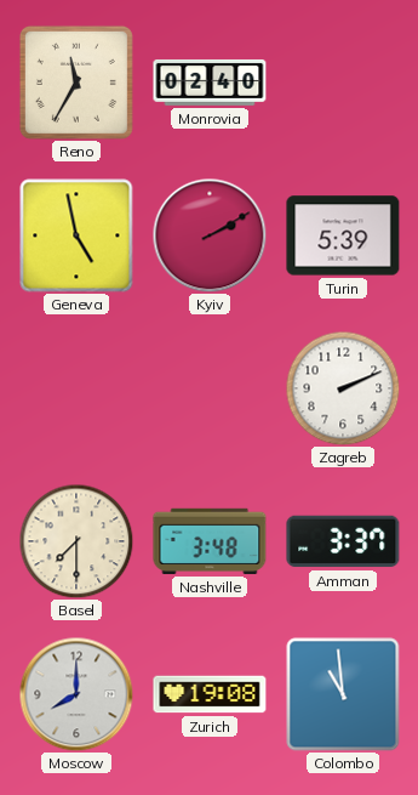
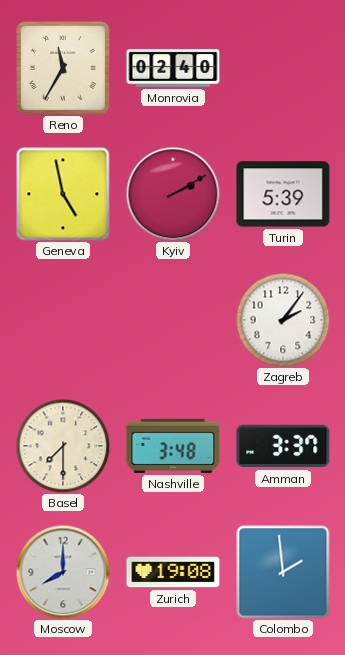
Zagreb: 2:11 -> 2:06
Colombo: 10:59 -> 1:59
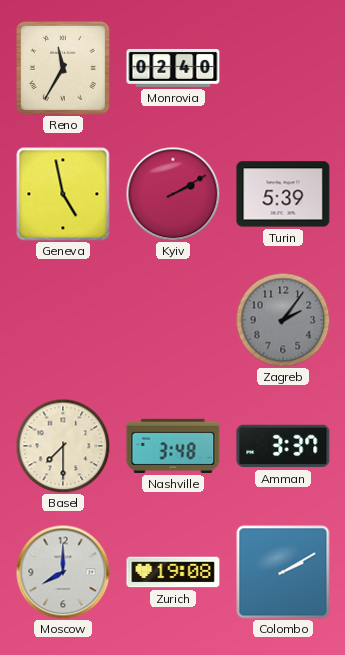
Zagreb dial: white -> grey
Colombo: 1:59 -> 2:10
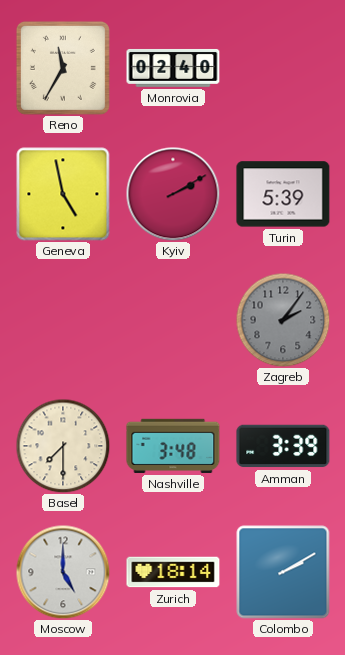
Amman: 3:37 -> 3:39
Moscow: 8:00 -> 5:00
Zurich: 19:08 -> 18:14
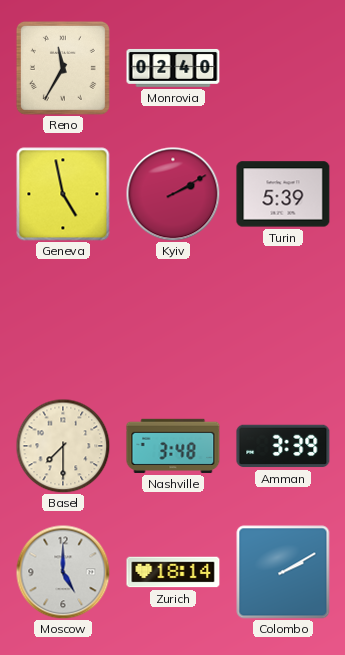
Zagreb: 2:06 -> none
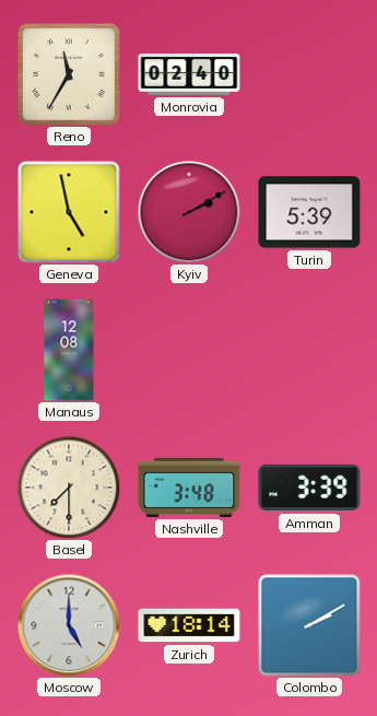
Manaus: none -> 12:08
